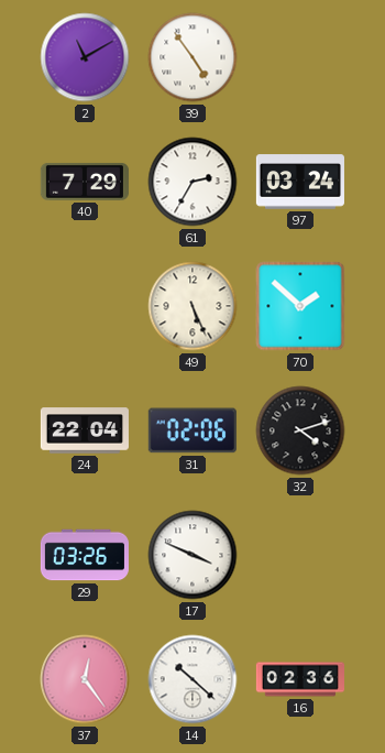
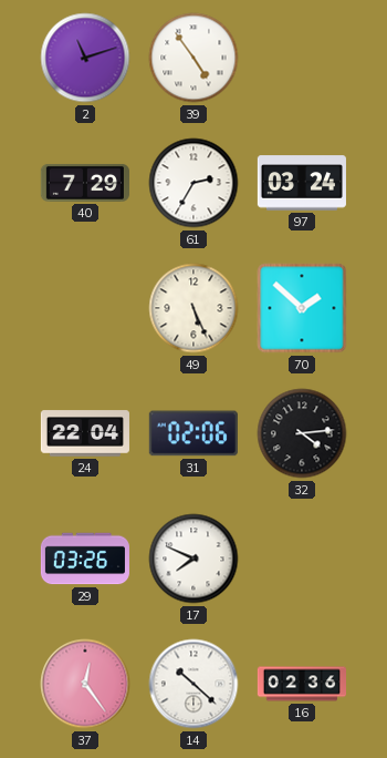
2: 11:10 -> 11:12
32: 4:12 -> 4:14
17: 3:49 -> 7:49
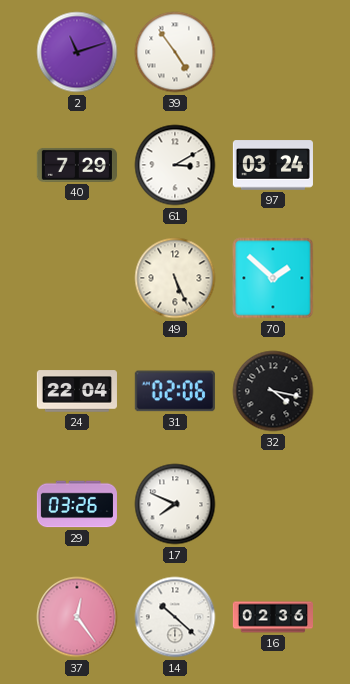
61: 2:35 -> 3:10
32: 4:14 -> 4:17
